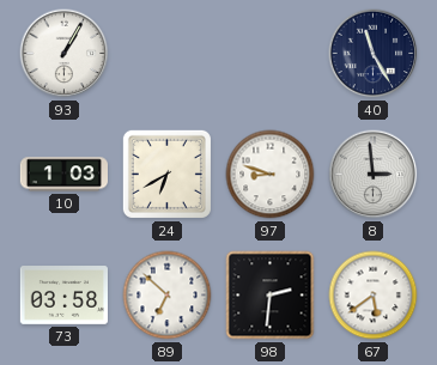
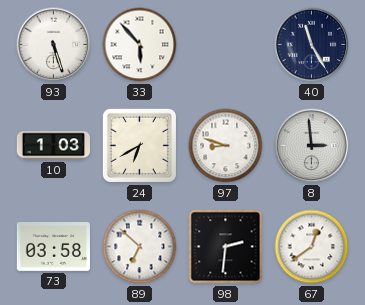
93: 1:05 -> 5:27
33: none -> 5:53
67: 5:39 -> 12:39
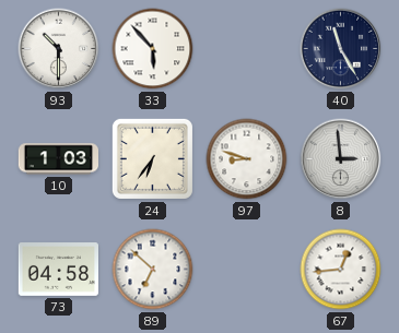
93: 5:27 -> 10:30
24: 6:40 -> 6:36
73: 03:58 -> 04:58
98: 2:31 -> none
67: 12:39 -> 12:44
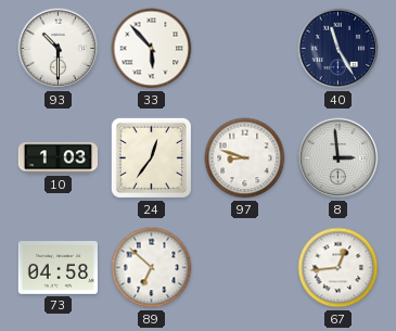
24: 6:36 -> 12:36
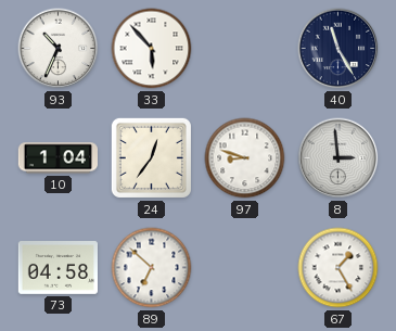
93: 10:30 -> 10:34
10: 1:03 -> 1:04
67: 12:44 -> 1:25
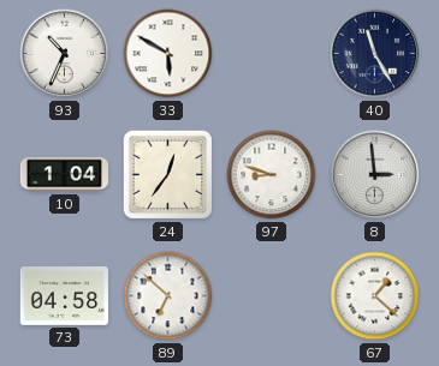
33: 5:53 -> 5:50
67: 1:25 -> 1:22
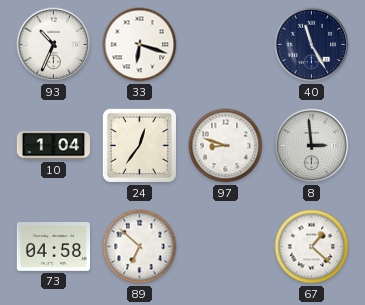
33: 5:50 -> 6:18
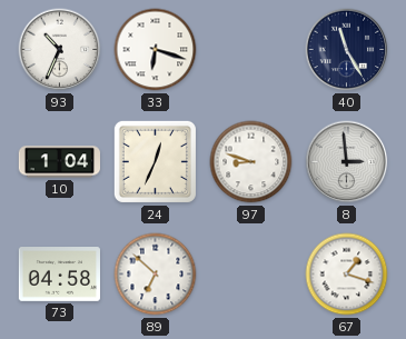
24: 12:36 -> 12:34
67: 1:22 -> 1:18
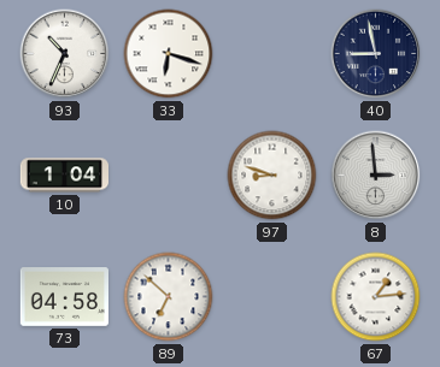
40: 11:25 -> 8:58
24: 12:34 -> none
67: 1:18 -> 1:14
